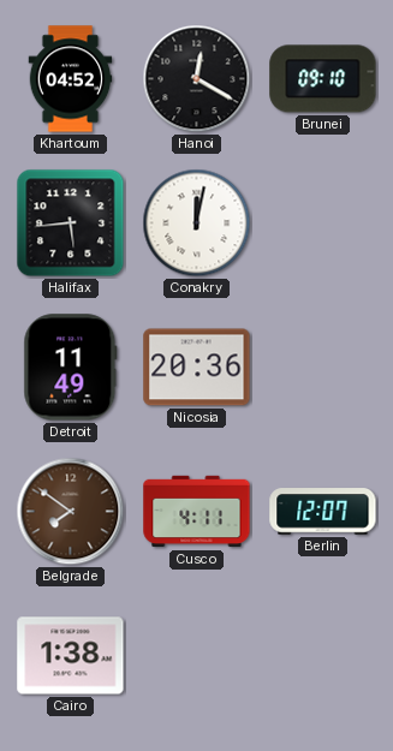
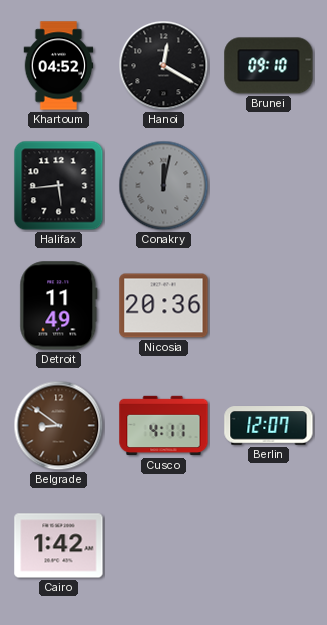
Conakry dial: white -> grey
Belgrade: 7:51 -> 8:51
Cairo: 1:38 -> 1:42
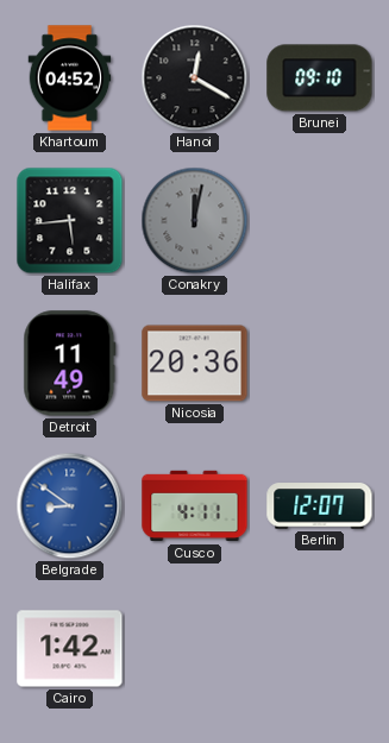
Belgrade dial: brown -> blue
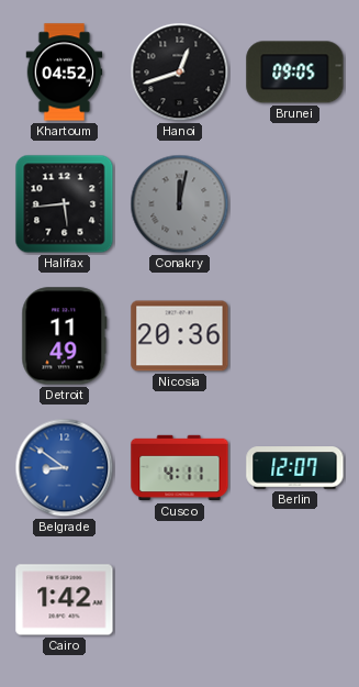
Hanoi: 12:20 -> 12:42
Brunei: 09:10 -> 09:05
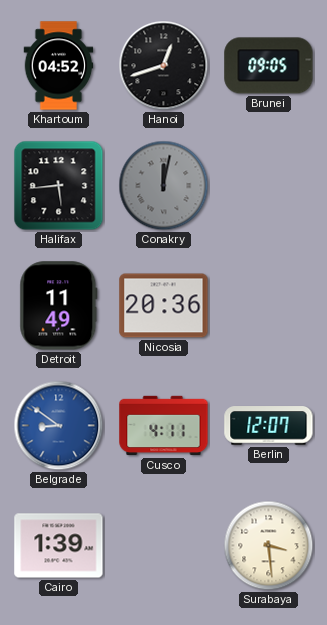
Cairo: 1:42 -> 1:39
Surabaya: none -> 3:29
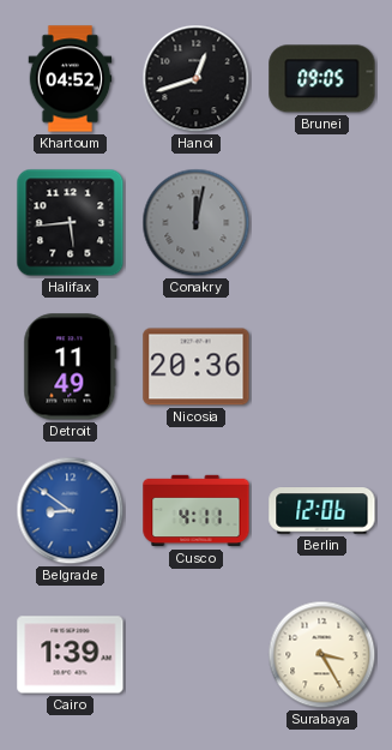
Berlin: 12:07 -> 12:06
Surabaya: 3:29 -> 3:25
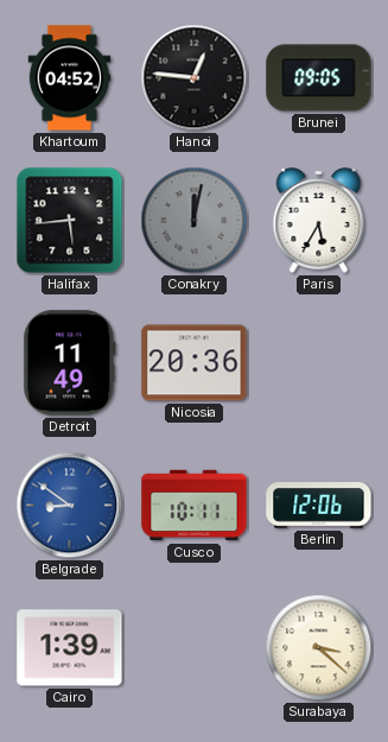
Hanoi: 12:42 -> 12:46
Paris: none -> 5:35
Cusco: 4:11 -> 10:11
Surabaya: 3:25 -> 3:22
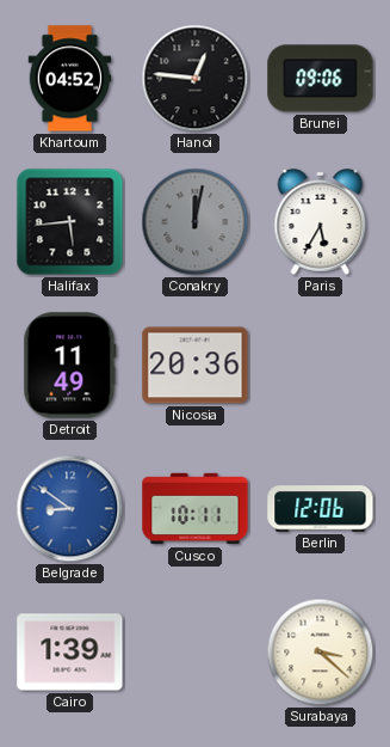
Brunei: 09:05 -> 09:06
